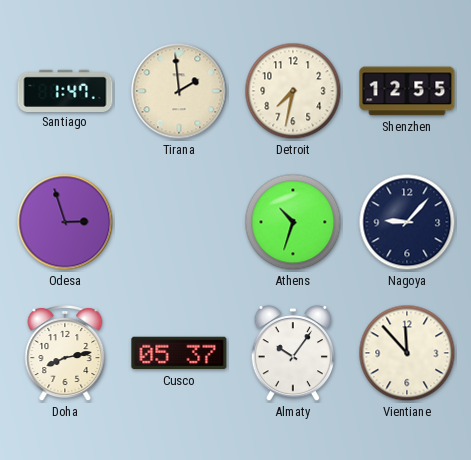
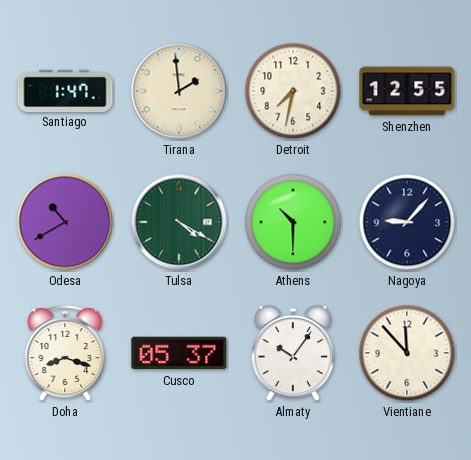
Odesa: 2:57 -> 10:40
Tulsa: none -> 4:20
Athens: 10:33 -> 10:30
Doha: 8:13 -> 8:18
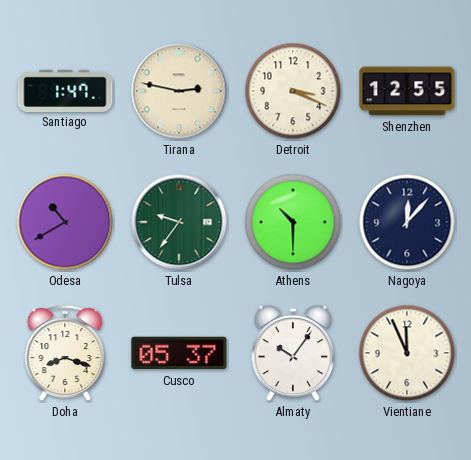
Tirana: 1:59 -> 2:47
Detroit: 7:32 -> 3:19
Tulsa: 4:20 -> 9:36
Nagoya: 9:07 -> 12:07
Vientiane: 11:53 -> 11:56
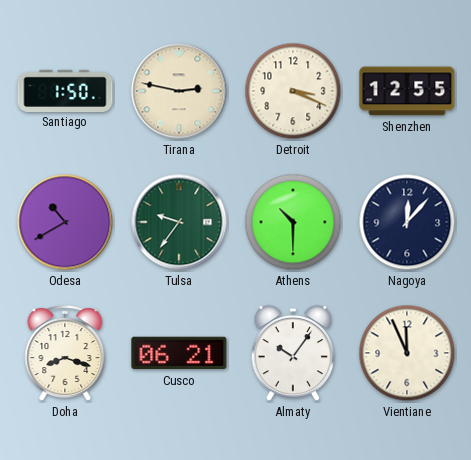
Santiago: 1:47 -> 1:50
Cusco: 05:37 -> 06:21
